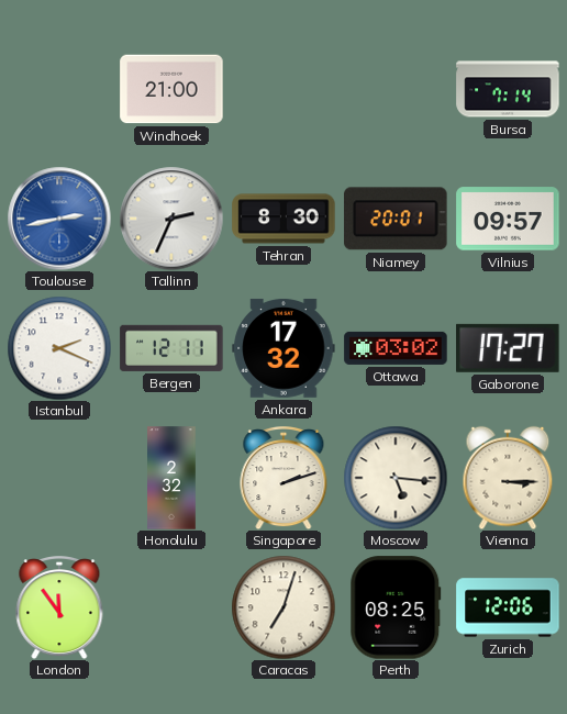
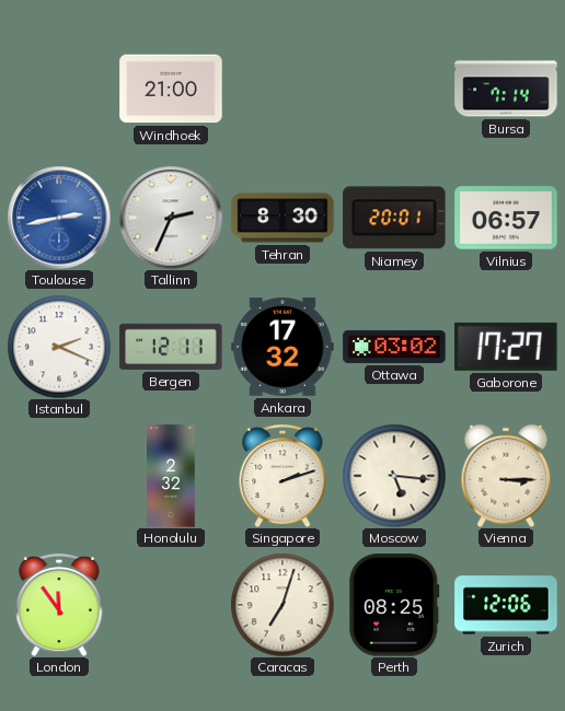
Vilnius: 09:57 -> 06:57
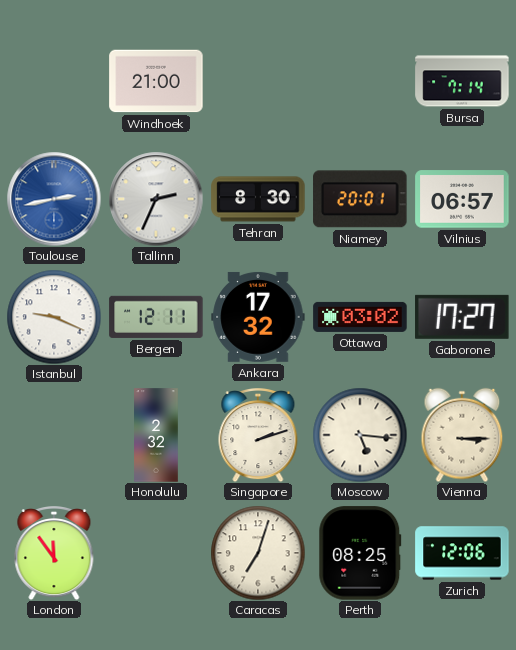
Istanbul: 2:19 -> 9:19
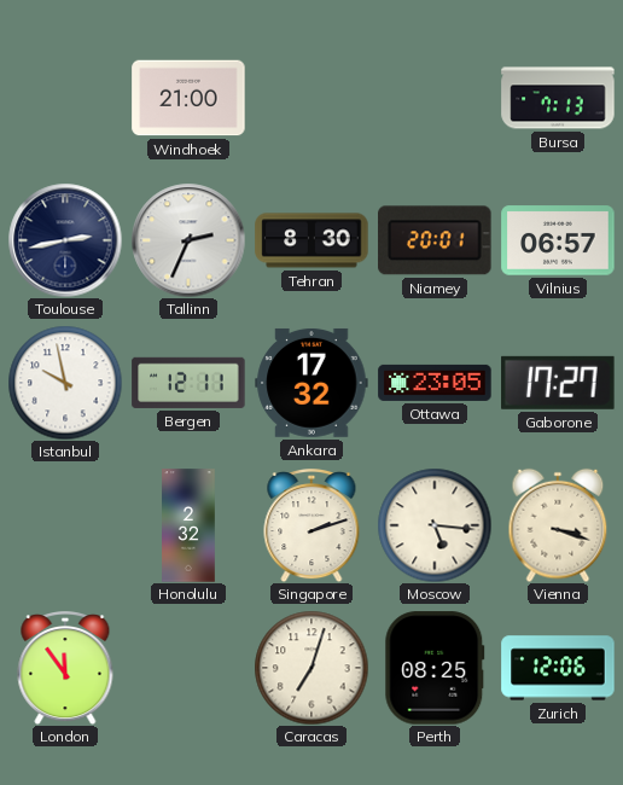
Bursa: 7:14 -> 7:13
Toulouse dial: blue -> navy
Istanbul: 9:19 -> 9:58
Ottawa: 03:02 -> 23:05
Vienna: 3:15 -> 3:18
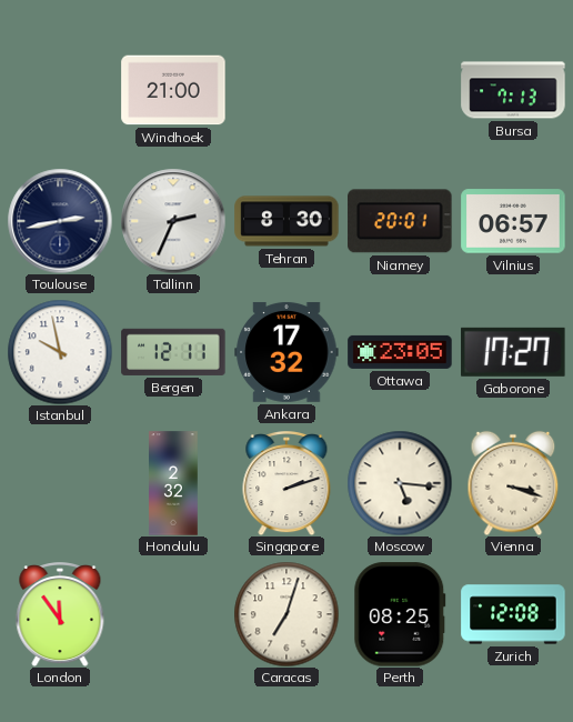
Zurich: 12:06 -> 12:08
